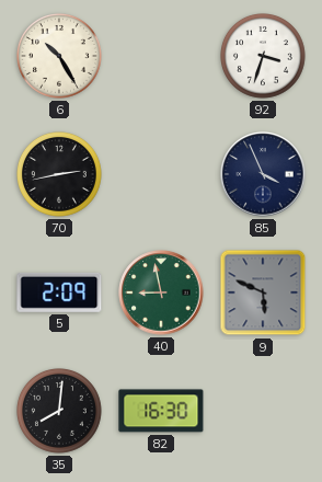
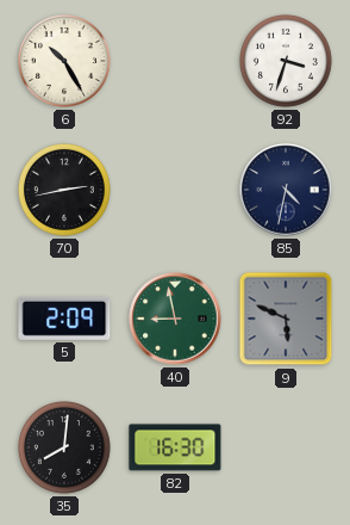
85: 3:56 -> 4:32
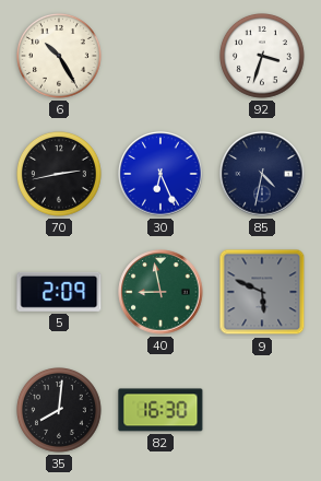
30: none -> 6:26
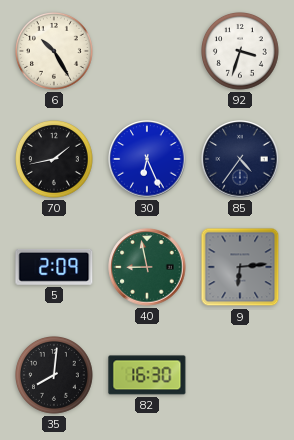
70: 2:43 -> 1:43
85: 4:32 -> 4:36
9: 5:49 -> 6:14
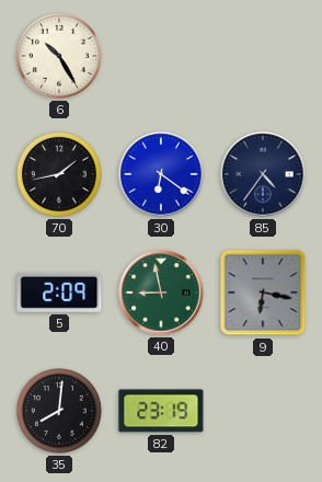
92: 3:33 -> none
30: 6:26 -> 6:21
9: 6:14 -> 6:17
82: 16:30 -> 23:19
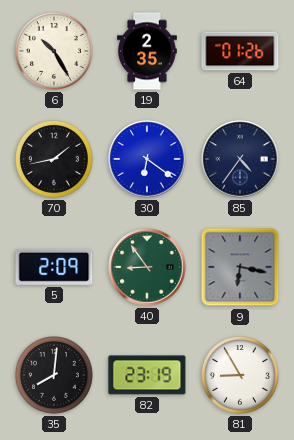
19: none -> 2:35
64: none -> 01:26
40: 8:58 -> 8:54
81: none -> 8:55
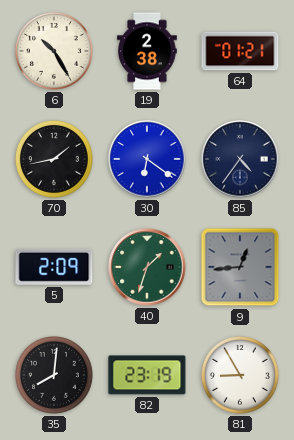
19: 2:35 -> 2:38
64: 01:26 -> 01:21
40: 8:54 -> 1:33
9: 6:17 -> 12:44
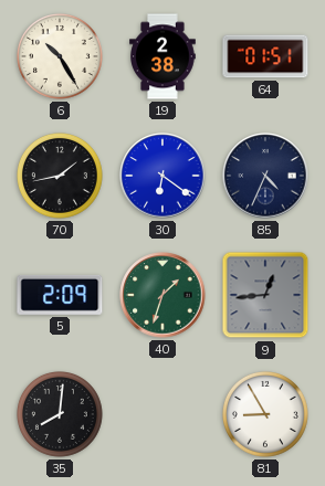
64: 01:21 -> 01:51
85: 4:36 -> 4:34
82: 23:19 -> none
